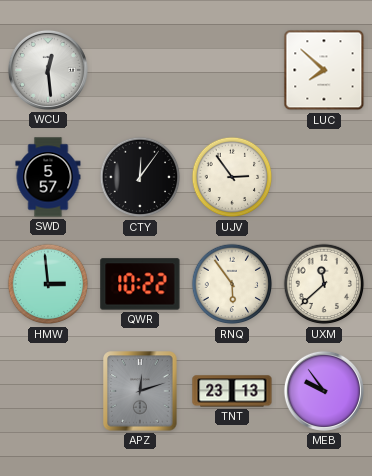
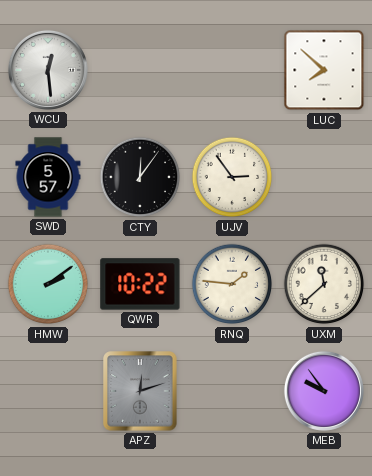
HMW: 2:59 -> 2:09
RNQ: 5:54 -> 1:46
TNT: 23:13 -> none
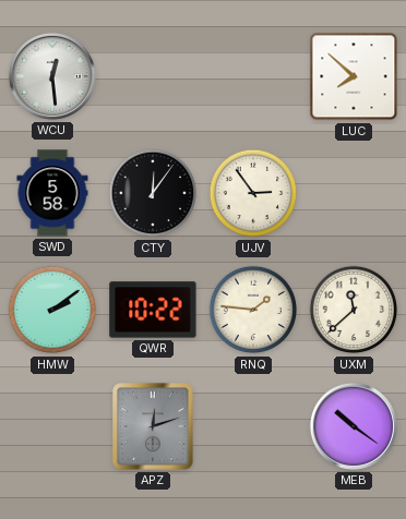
SWD: 5:57 -> 5:58
MEB: 9:54 -> 10:21
